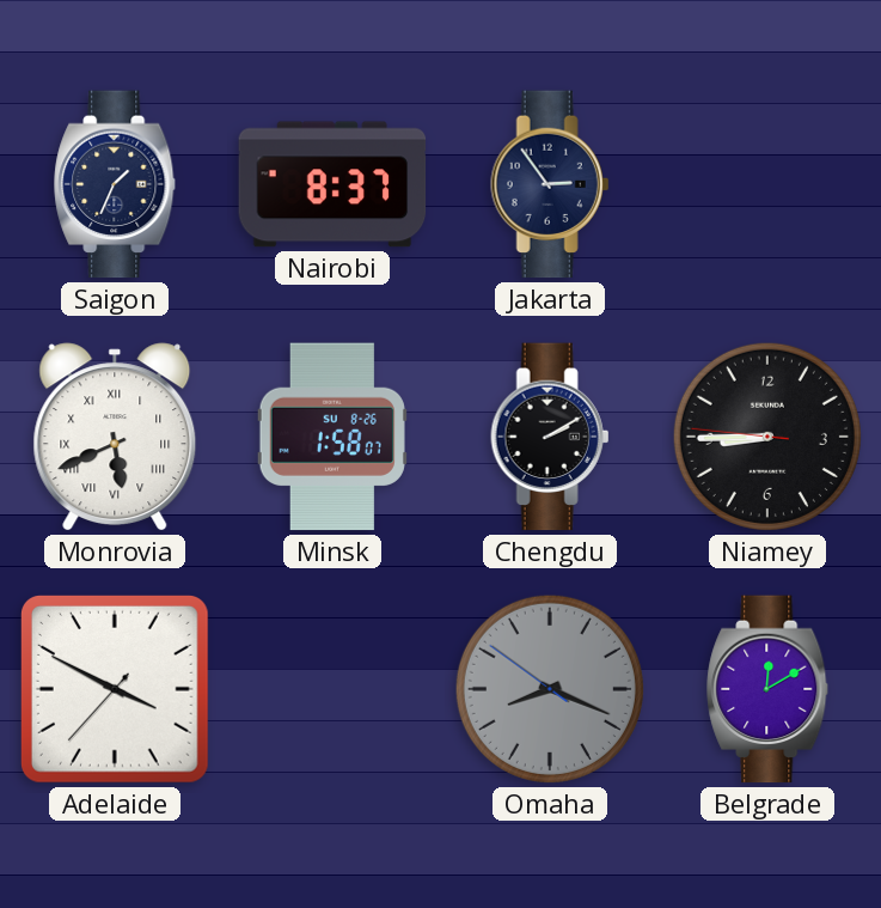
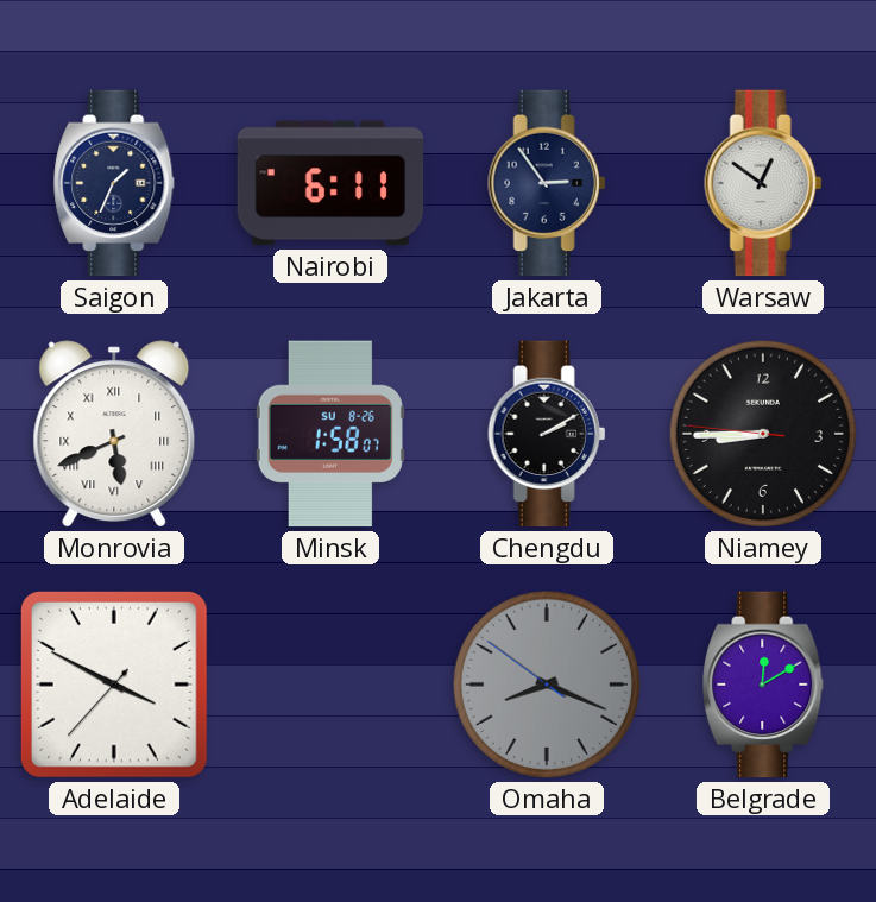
Nairobi: 8:37 -> 6:11
Warsaw: none -> 12:51
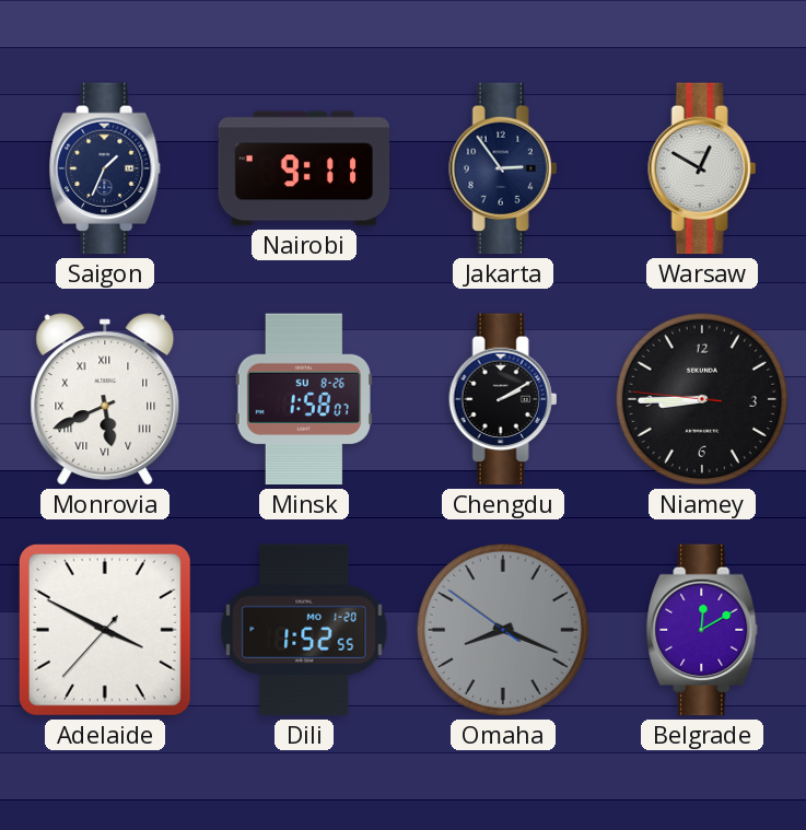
Nairobi: 6:11 -> 9:11
Warsaw: 12:51 -> 12:50
Dili: none -> 1:52
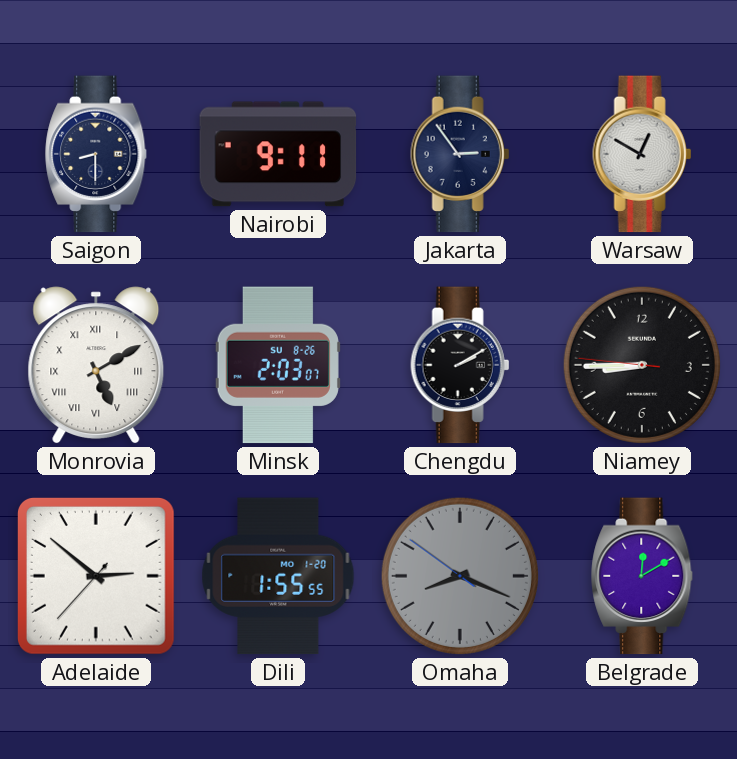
Saigon: 1:34 -> 8:30
Monrovia: 5:41 -> 5:10
Minsk: 1:58 -> 2:03
Adelaide: 3:49 -> 2:51
Dili: 1:52 -> 1:55
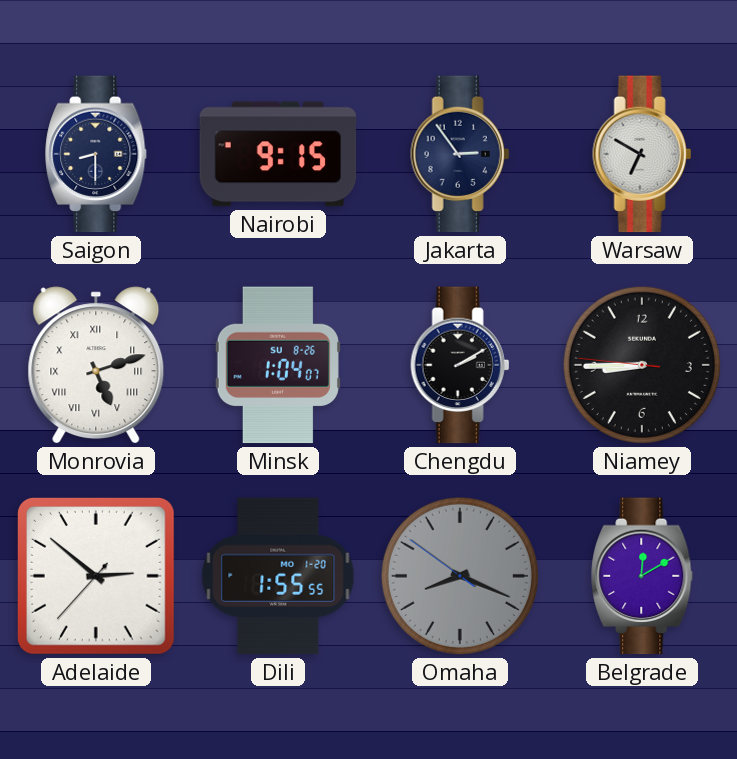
Nairobi: 9:11 -> 9:15
Warsaw: 12:50 -> 6:50
Monrovia: 5:10 -> 5:12
Minsk: 2:03 -> 1:04
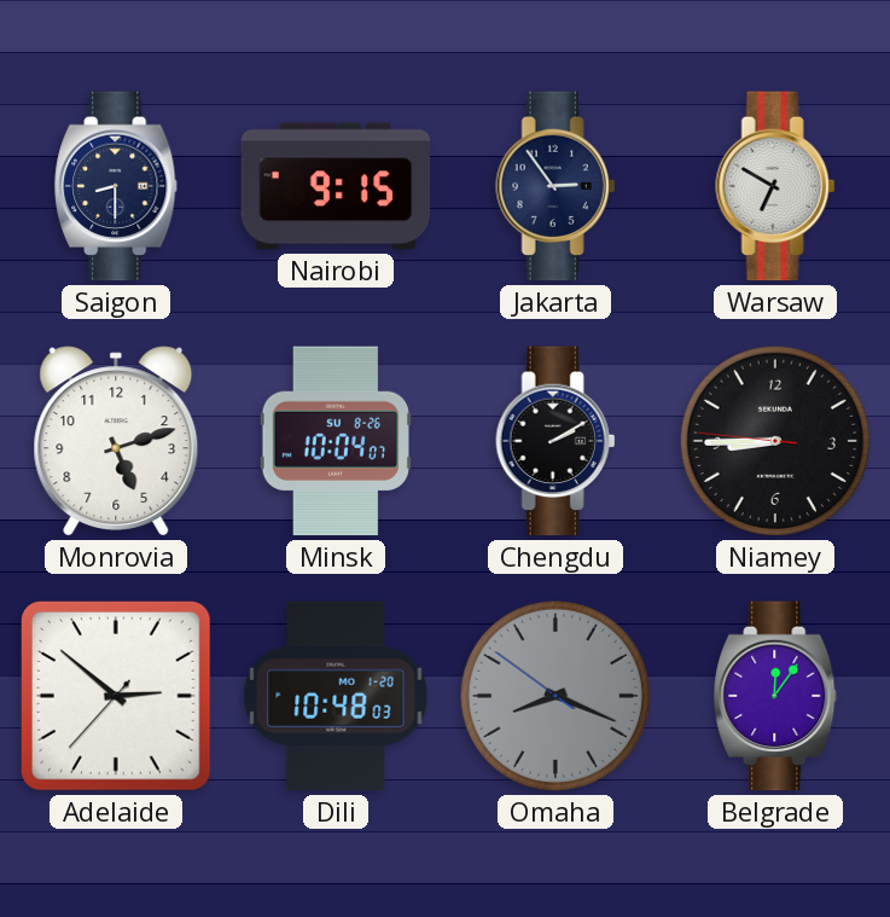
Monrovia numerals: Roman -> Arabic
Minsk: 1:04 -> 10:04
Dili: 1:55 -> 10:48
Belgrade: 12:10 -> 12:06
